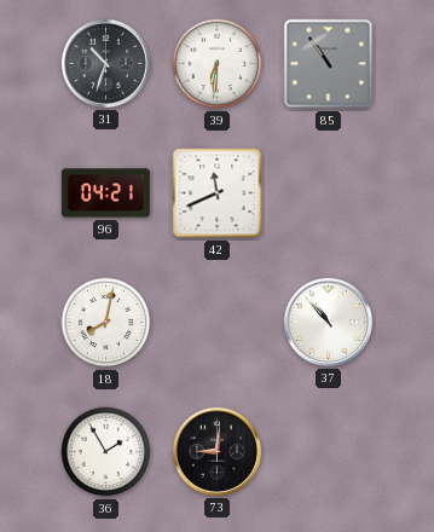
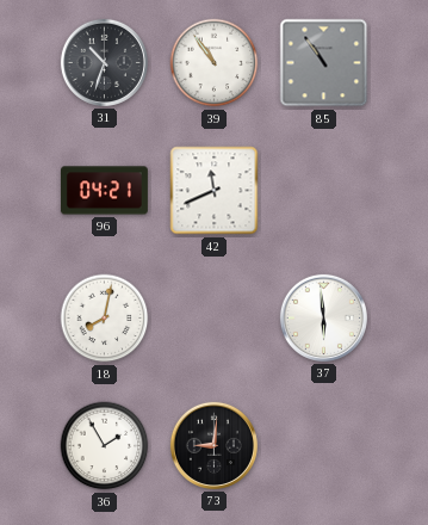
39: 6:31 -> 10:54
37: 10:53 -> 5:59
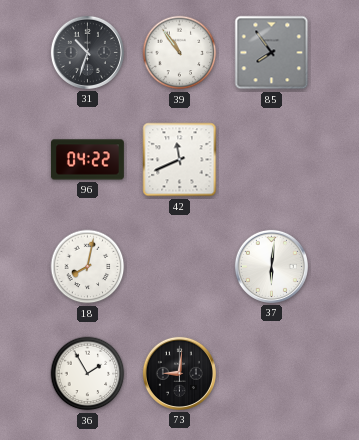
85: 10:54 -> 7:54
96: 04:21 -> 04:22
37: 5:59 -> 6:01
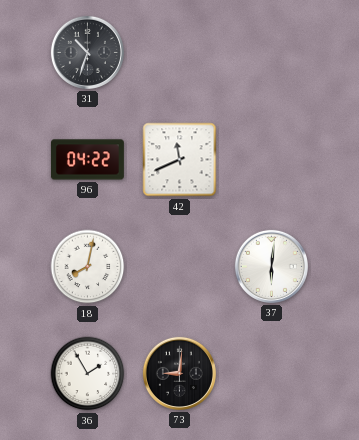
39: 10:54 -> none
85: 7:54 -> none
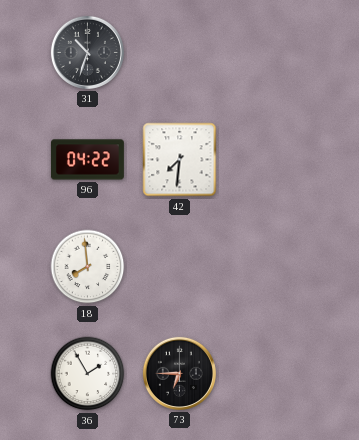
42: 11:41 -> 7:31
18: 8:02 -> 7:59
37: 6:01 -> none
73: 9:01 -> 6:45
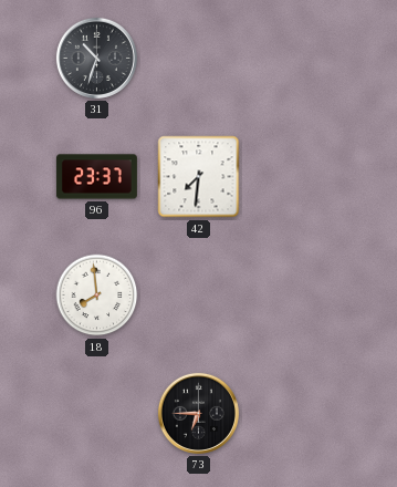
96: 04:22 -> 23:37
36: 1:55 -> none
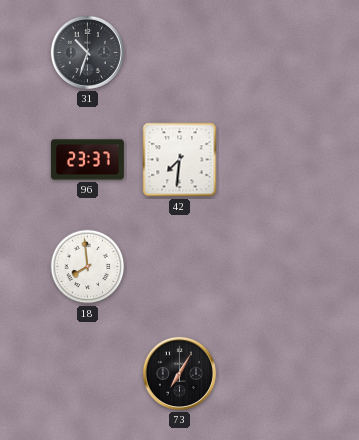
73: 6:45 -> 7:05
